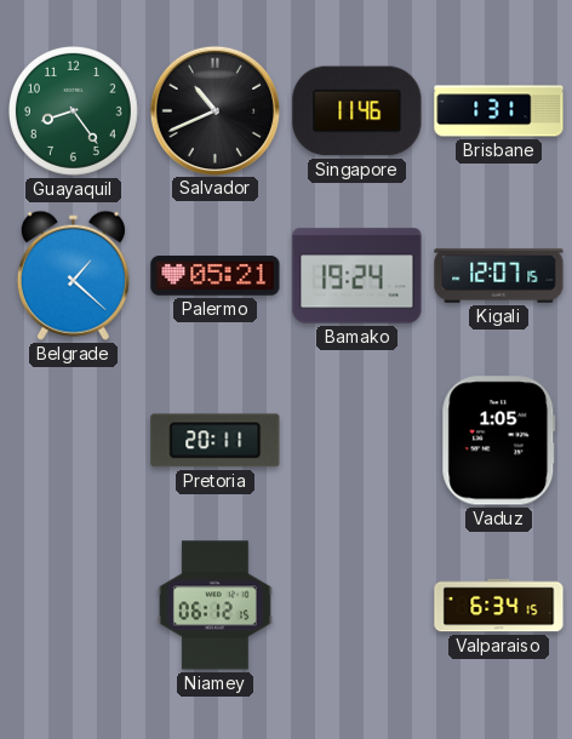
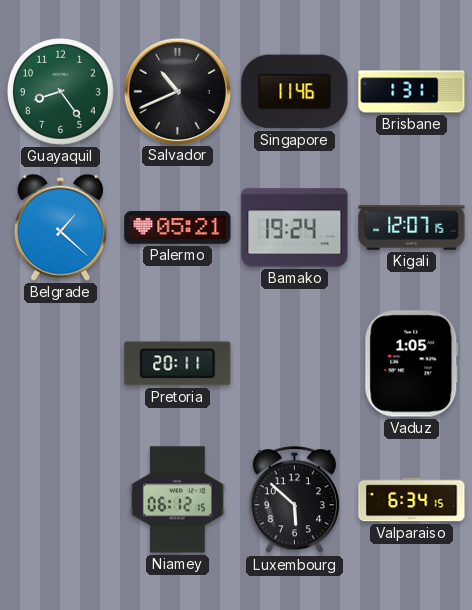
Luxembourg: none -> 5:52
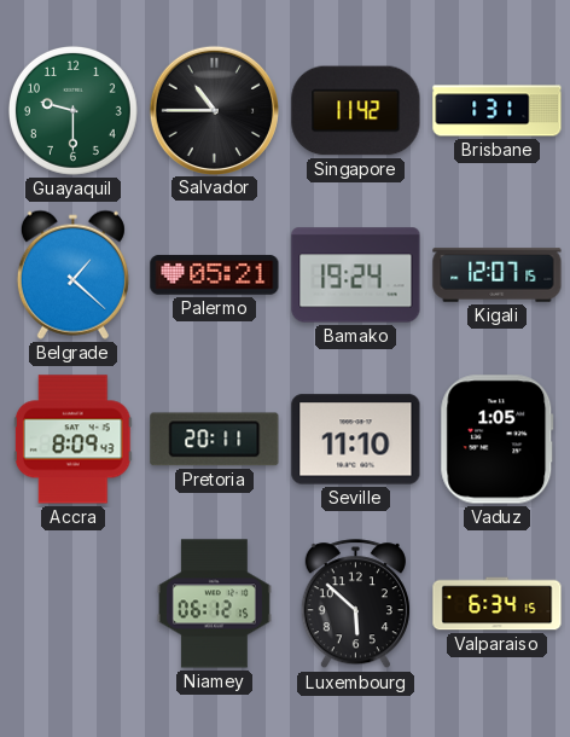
Guayaquil: 8:24 -> 9:30
Salvador: 10:41 -> 10:45
Singapore: 11:46 -> 11:42
Accra: none -> 8:09
Seville: none -> 11:10
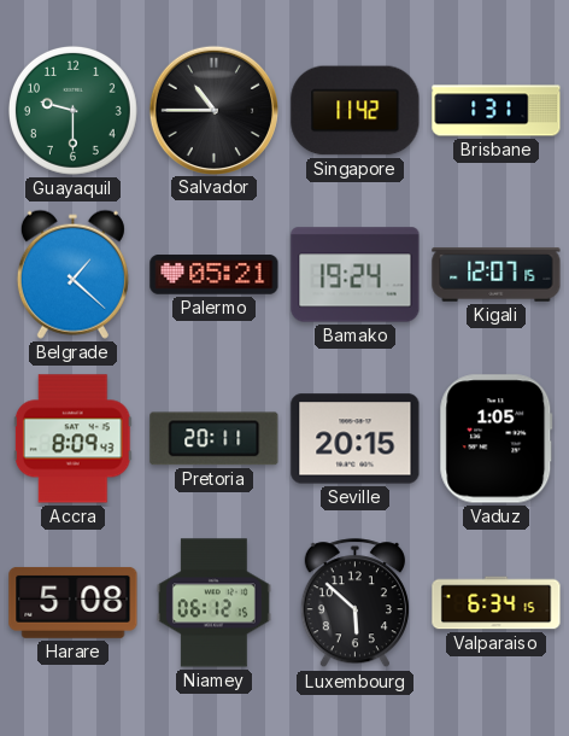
Seville: 11:10 -> 20:15
Harare: none -> 5:08
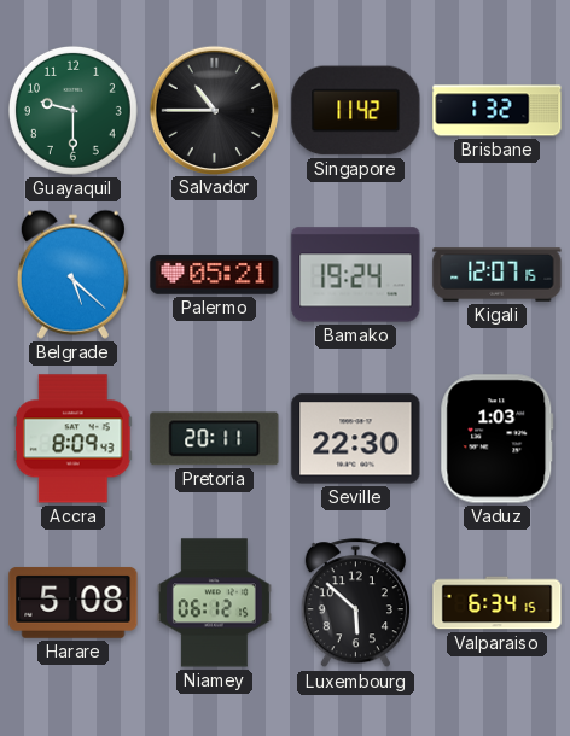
Brisbane: 1:31 -> 1:32
Belgrade: 1:22 -> 5:22
Seville: 20:15 -> 22:30
Vaduz: 1:05 -> 1:03
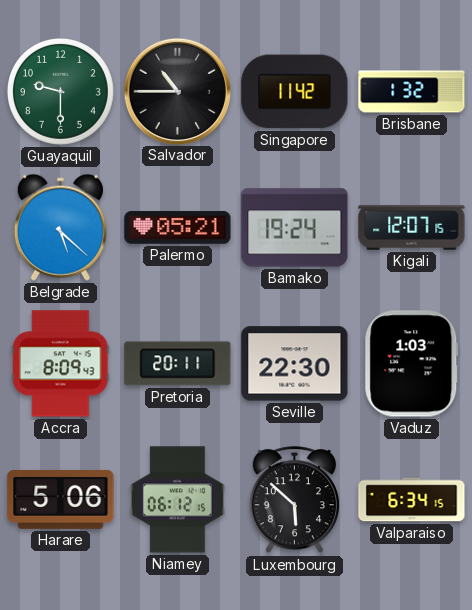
Harare: 5:08 -> 5:06
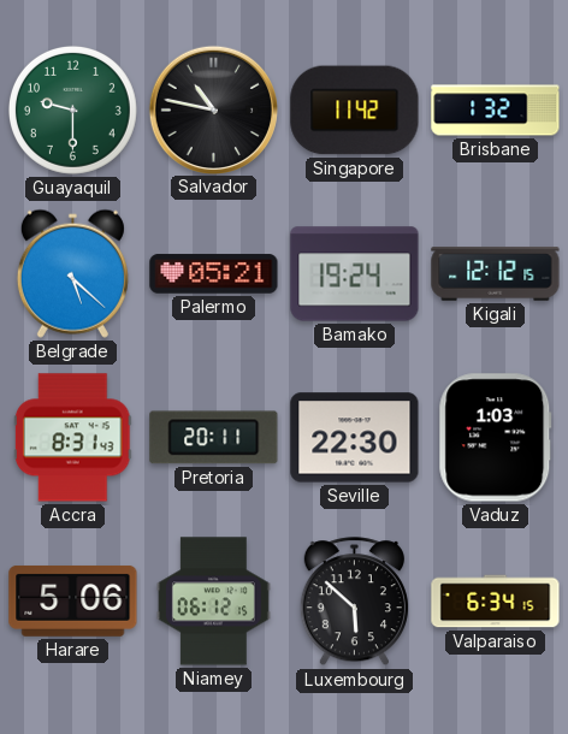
Salvador: 10:45 -> 10:47
Kigali: 12:07 -> 12:12
Accra: 8:09 -> 8:31
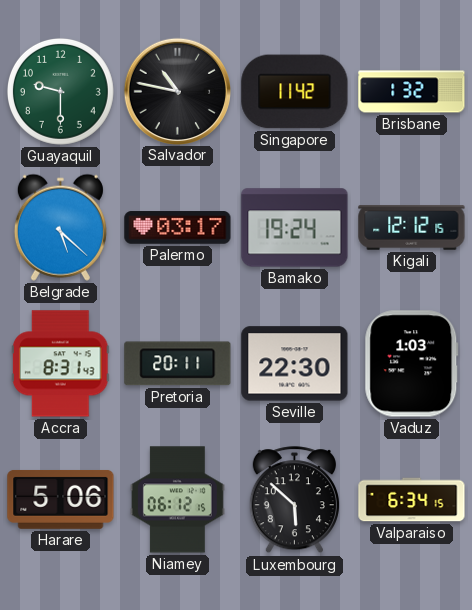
Palermo: 05:21 -> 03:17
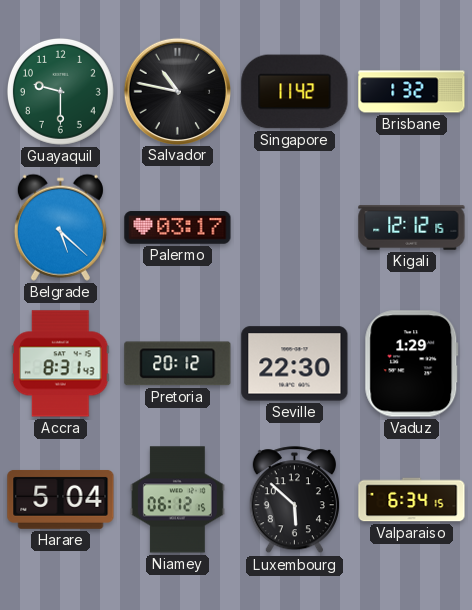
Bamako: 19:24 -> none
Pretoria: 20:11 -> 20:12
Vaduz: 1:03 -> 1:29
Harare: 5:06 -> 5:04
